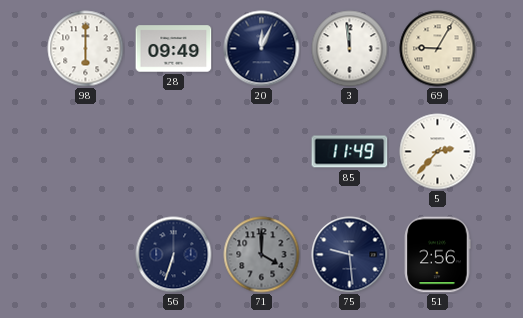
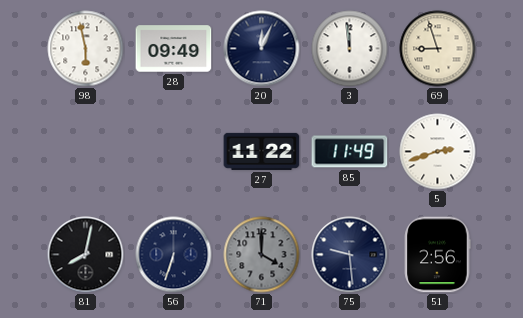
98: 6:00 -> 5:58
69: 9:05 -> 8:57
27: none -> 11:22
5: 2:37 -> 2:42
81: none -> 8:02
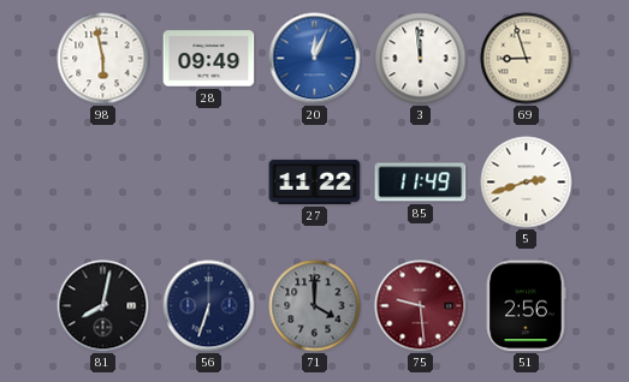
20 dial: navy -> blue
75 dial: navy -> burgundy
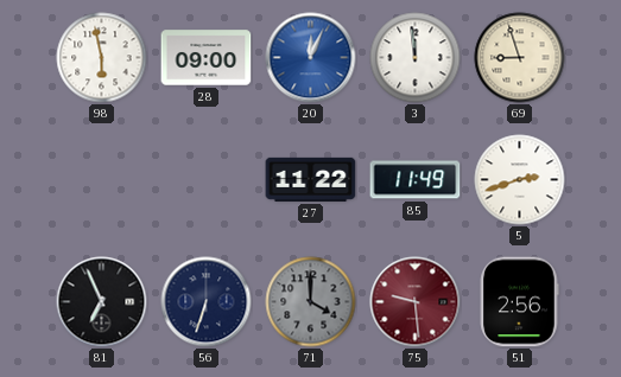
28: 09:49 -> 09:00
81: 8:02 -> 6:56
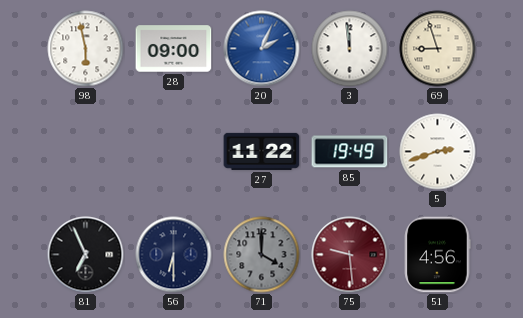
20: 12:04 -> 2:04
85: 11:49 -> 19:49
56: 6:33 -> 6:30
51: 2:56 -> 4:56
